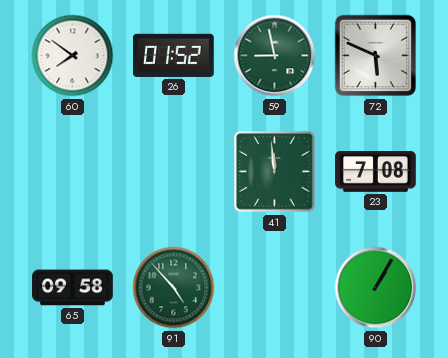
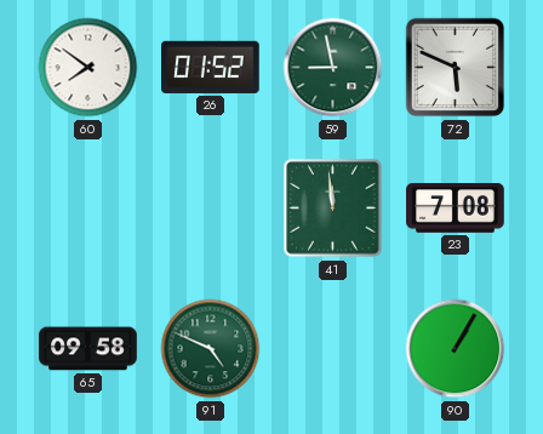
91: 4:53 -> 4:49
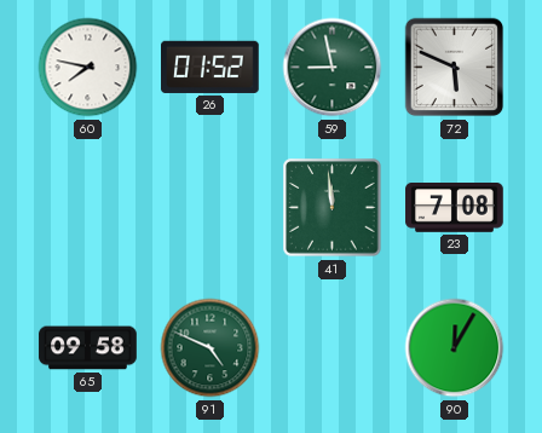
60: 7:51 -> 7:47
90: 1:05 -> 12:05
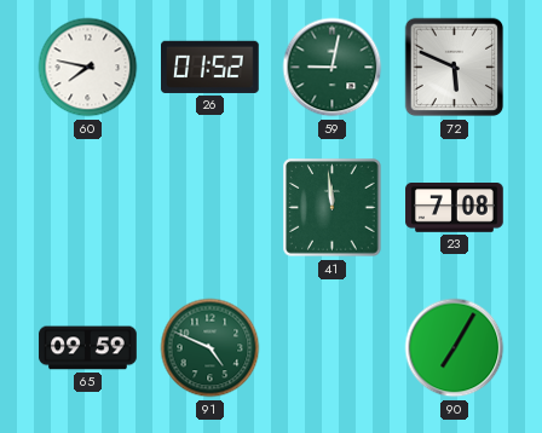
59: 8:58 -> 9:02
65: 09:58 -> 09:59
90: 12:05 -> 7:05
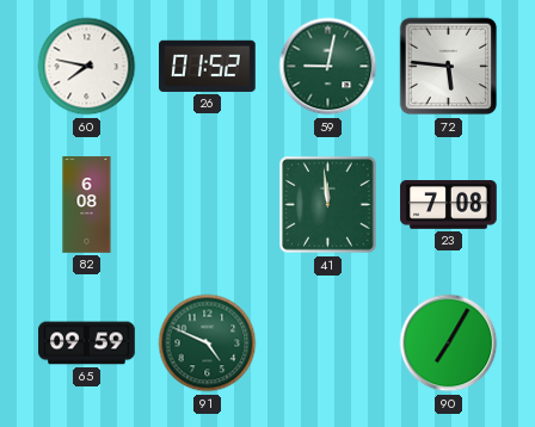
72: 5:49 -> 5:46
82: none -> 6:08
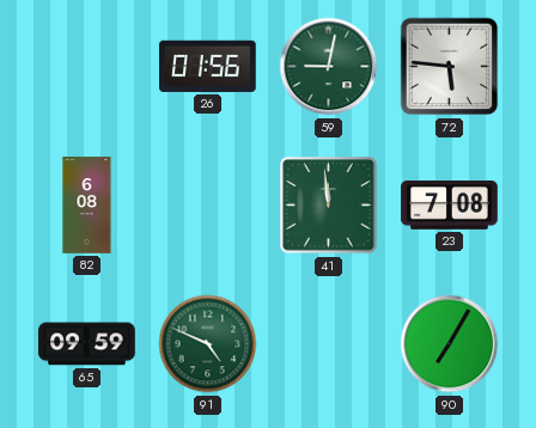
60: 7:47 -> none
26: 01:52 -> 01:56
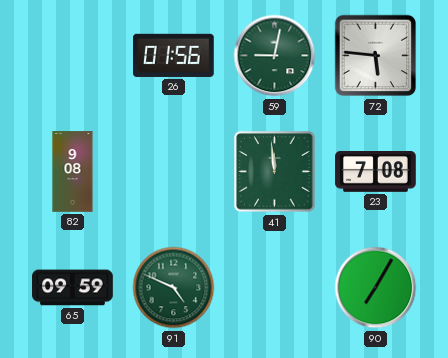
82: 6:08 -> 9:08
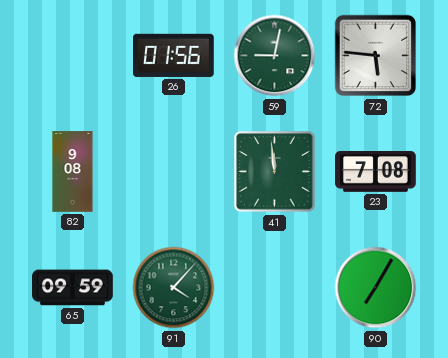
91: 4:49 -> 4:07
